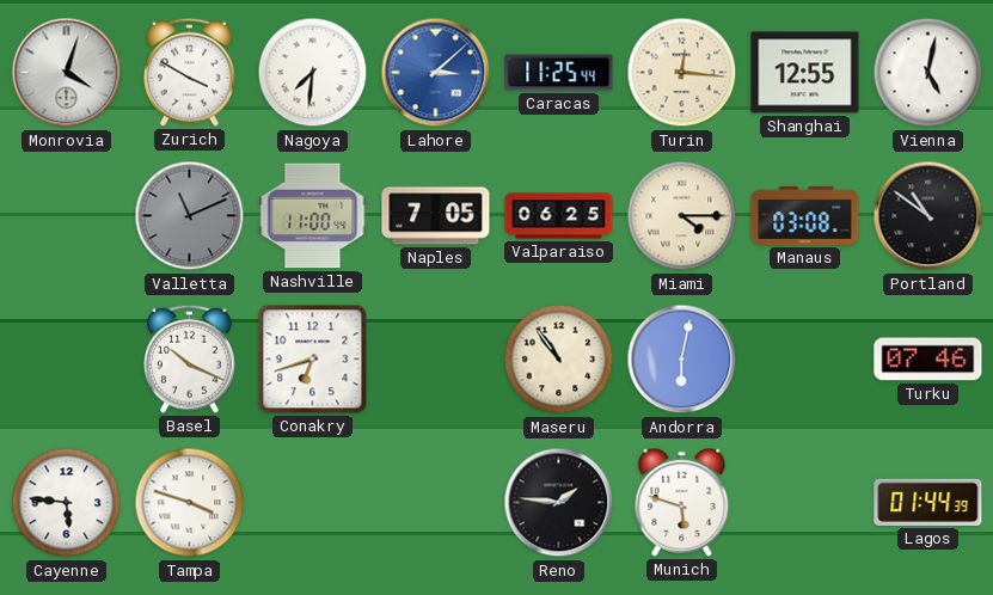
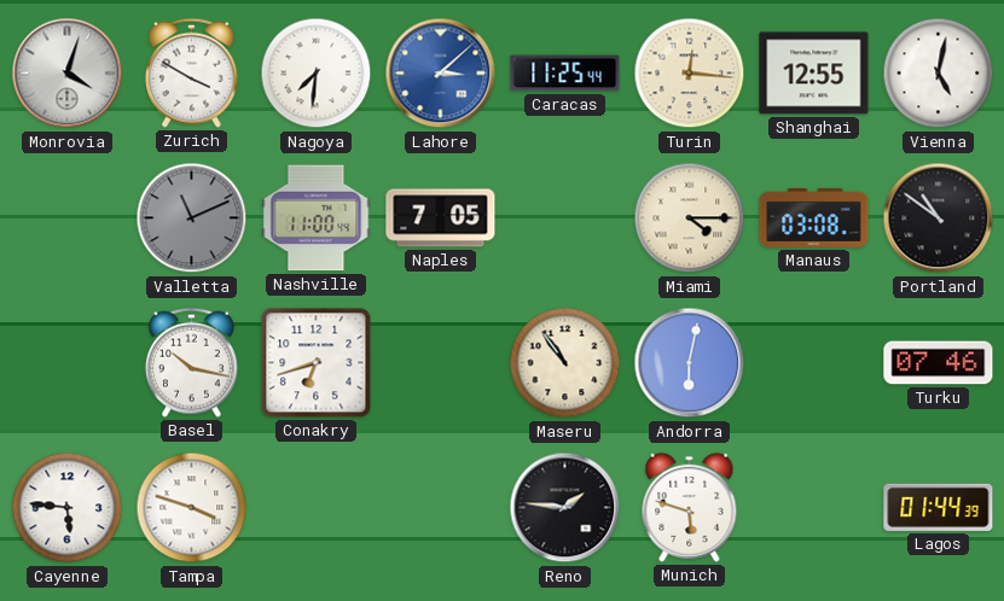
Valparaiso: 06:25 -> none
Basel: 10:19 -> 10:17
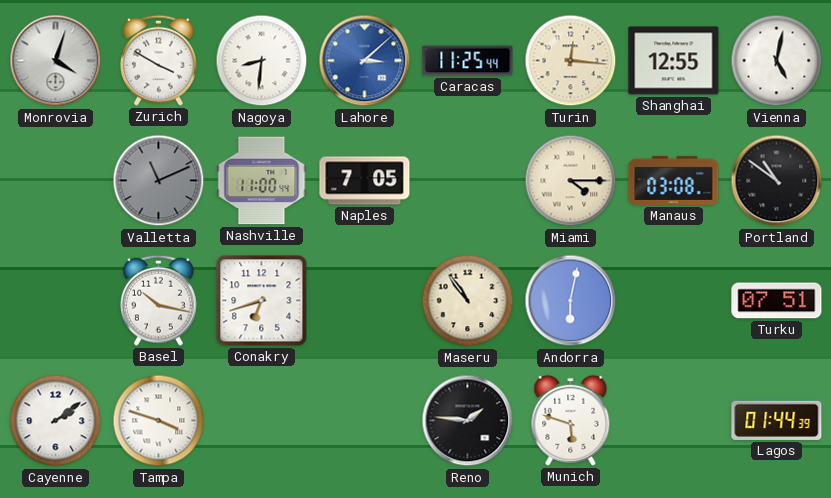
Nagoya: 7:31 -> 8:31
Turku: 07:46 -> 07:51
Cayenne: 5:46 -> 2:09
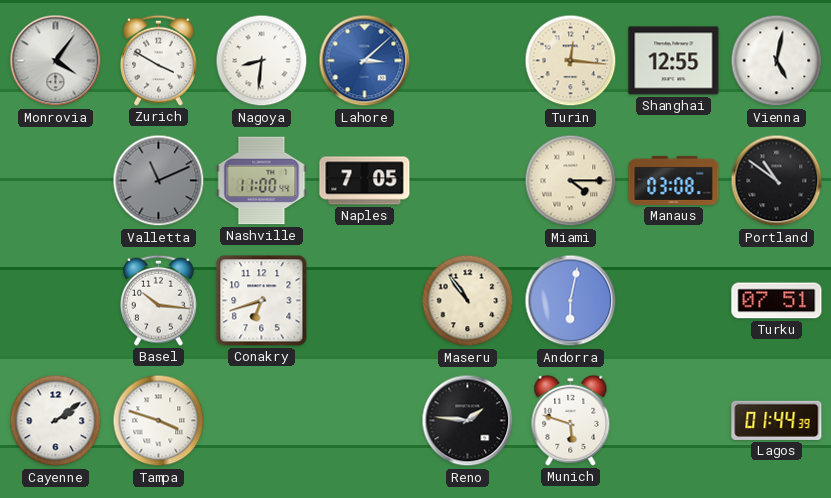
Monrovia: 4:03 -> 4:06
Caracas: 11:25 -> none
Basel: 10:17 -> 10:16
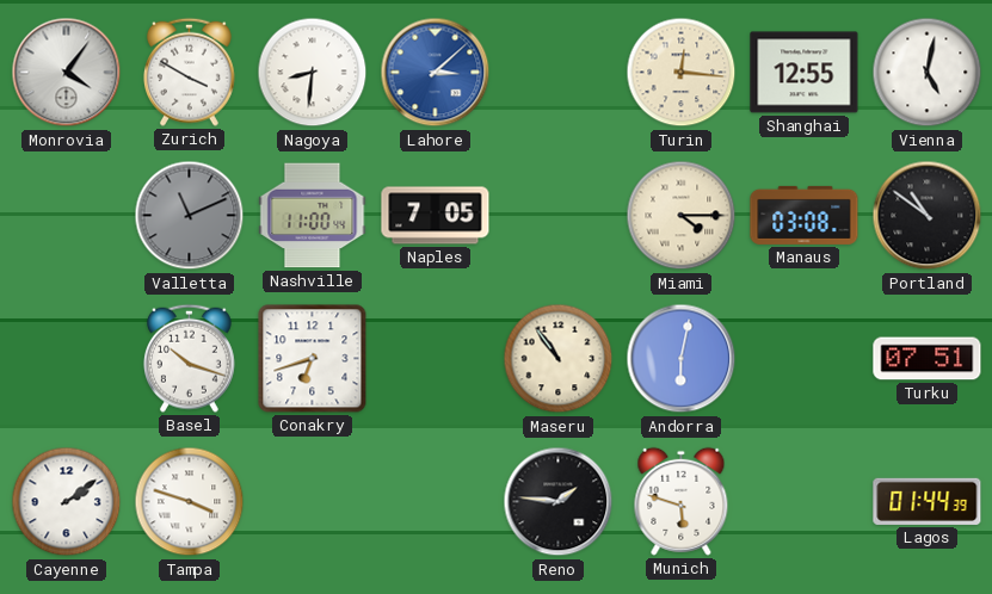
Basel: 10:16 -> 10:18
